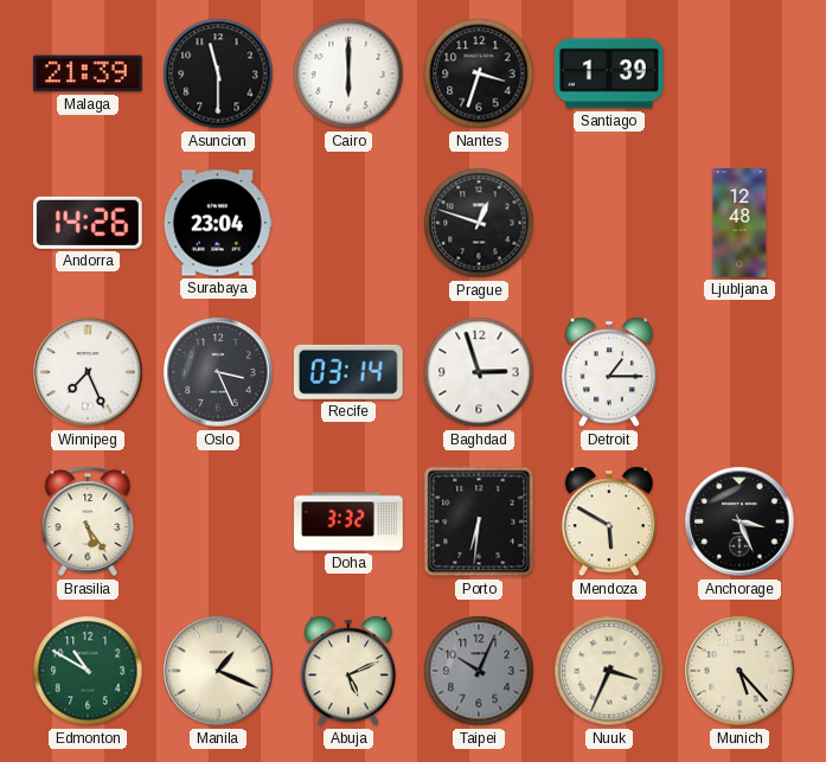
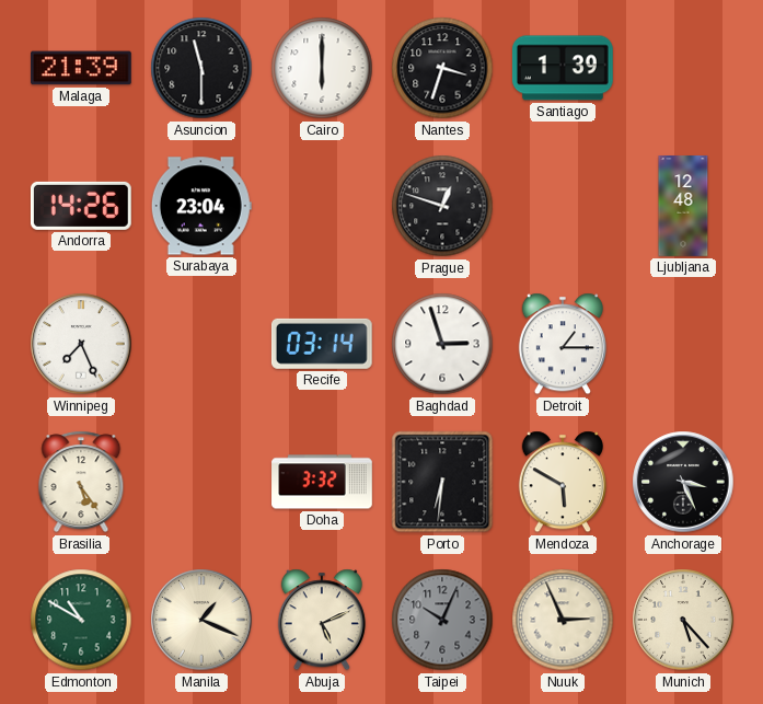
Oslo: 3:26 -> none
Nuuk: 3:34 -> 2:56
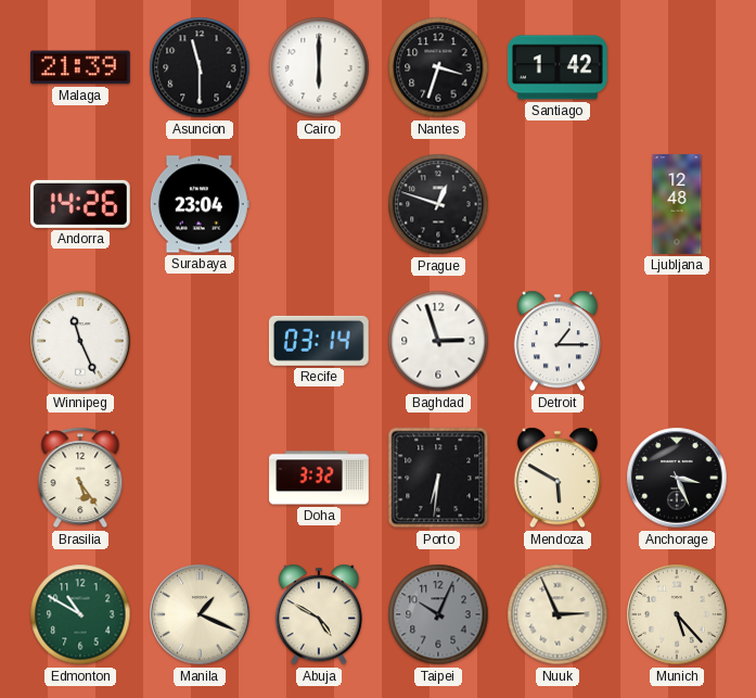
Santiago: 1:39 -> 1:42
Winnipeg: 7:26 -> 11:26
Abuja: 5:11 -> 4:50
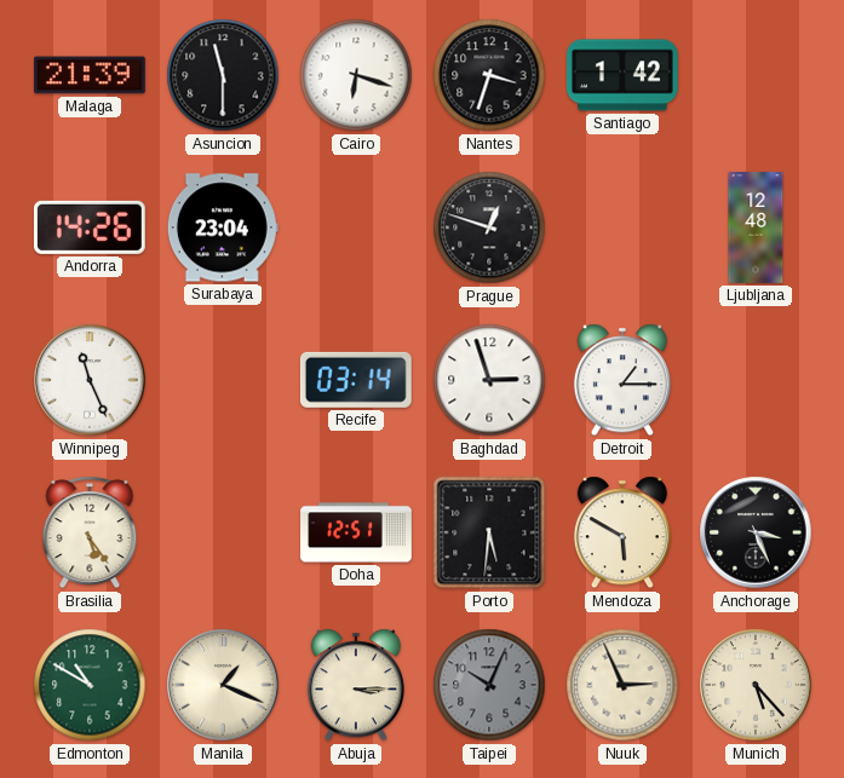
Cairo: 6:00 -> 6:18
Doha: 3:32 -> 12:51
Porto: 6:31 -> 5:31
Abuja: 4:50 -> 3:15
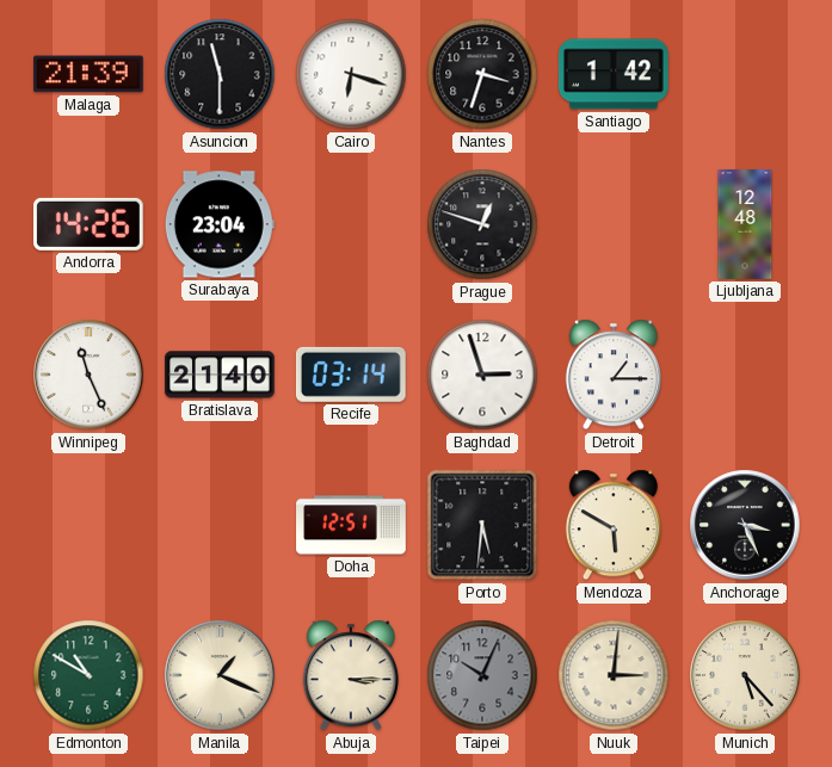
Bratislava: none -> 21:40
Brasilia: 5:24 -> none
Nuuk: 2:56 -> 3:01
